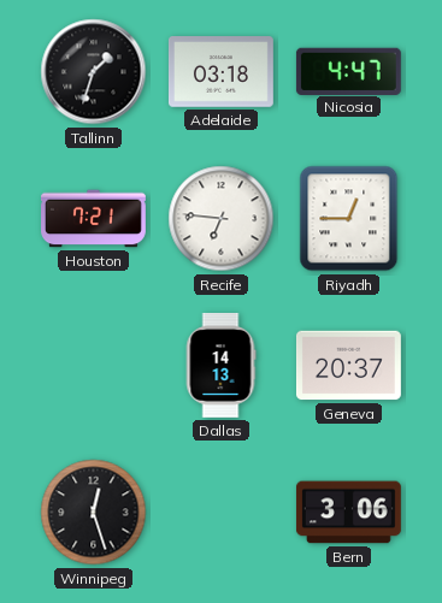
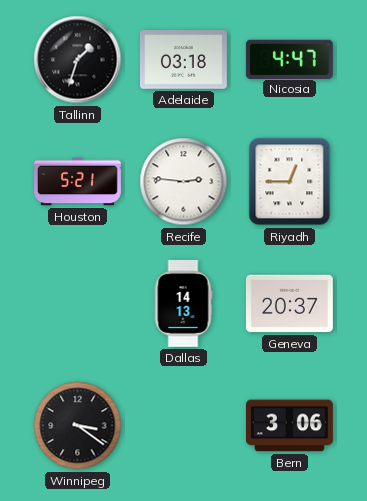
Houston: 7:21 -> 5:21
Recife: 6:46 -> 2:46
Winnipeg: 12:27 -> 3:21
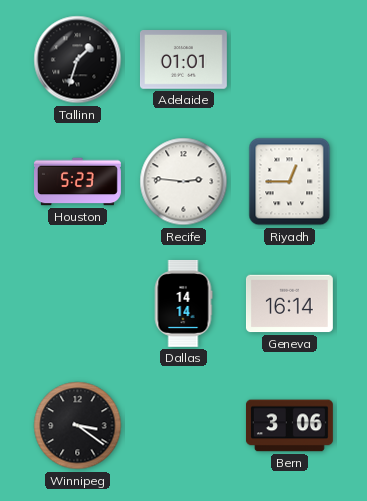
Adelaide: 03:18 -> 01:01
Nicosia: 4:47 -> none
Houston: 5:21 -> 5:23
Dallas: 14:13 -> 14:14
Geneva: 20:37 -> 16:14
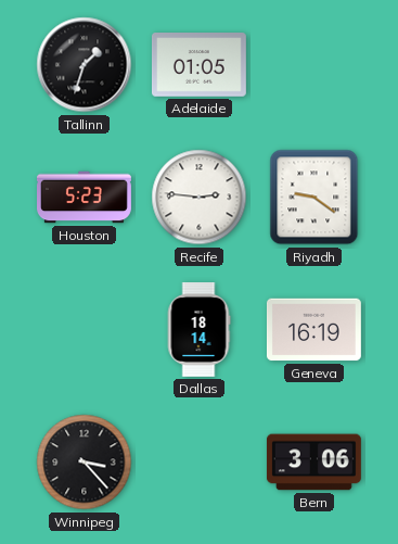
Adelaide: 01:01 -> 01:05
Riyadh: 12:45 -> 9:21
Dallas: 14:14 -> 18:14
Geneva: 16:14 -> 16:19
Winnipeg: 3:21 -> 3:23
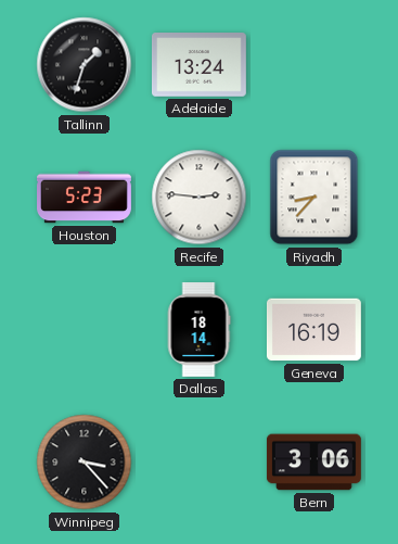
Adelaide: 01:05 -> 13:24
Riyadh: 9:21 -> 8:37
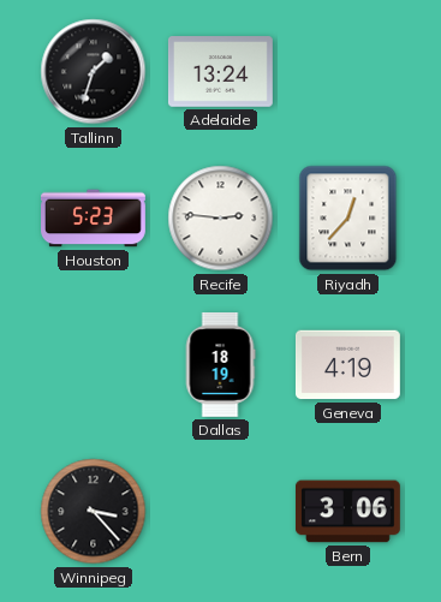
Riyadh: 8:37 -> 12:37
Dallas: 18:14 -> 18:19
Geneva: 16:19 -> 4:19
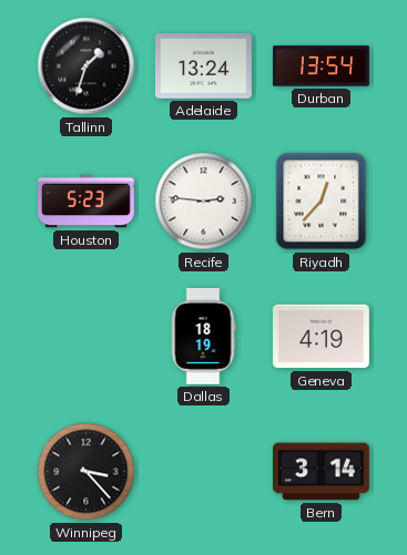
Durban: none -> 13:54
Bern: 3:06 -> 3:14
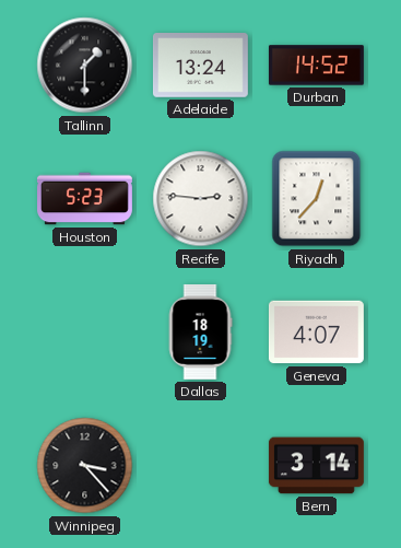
Tallinn: 1:33 -> 1:30
Durban: 13:54 -> 14:52
Geneva: 4:19 -> 4:07
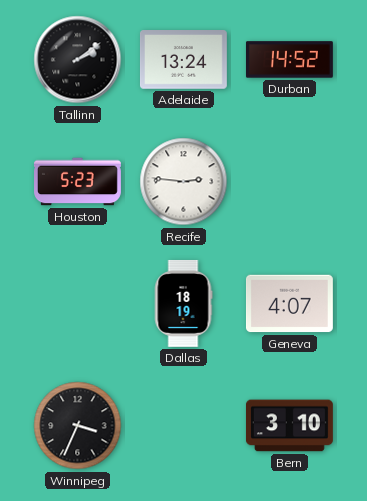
Tallinn: 1:30 -> 2:09
Riyadh: 12:37 -> none
Winnipeg: 3:23 -> 3:34
Bern: 3:14 -> 3:10
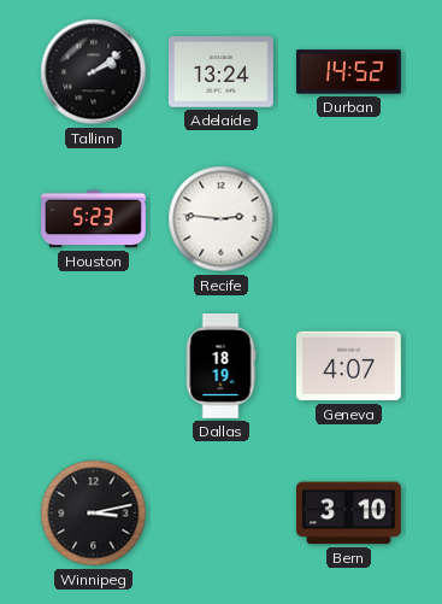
Winnipeg: 3:34 -> 3:13
